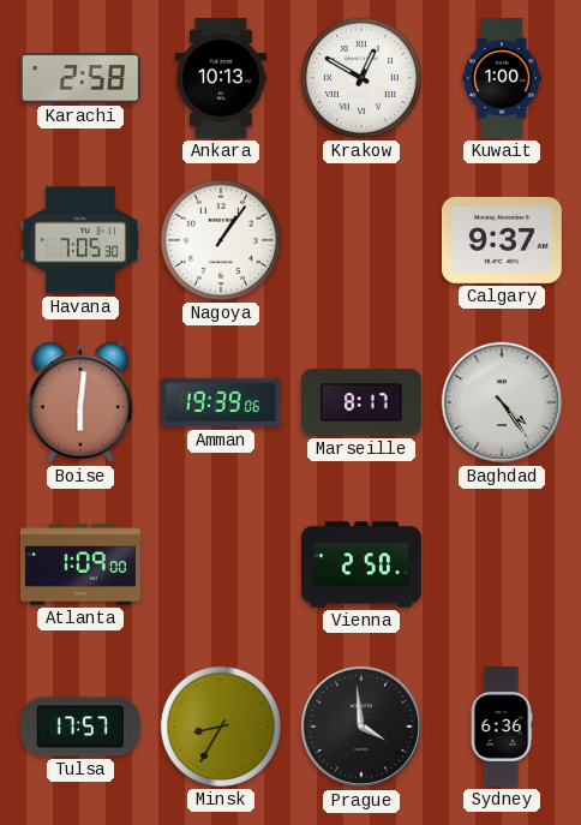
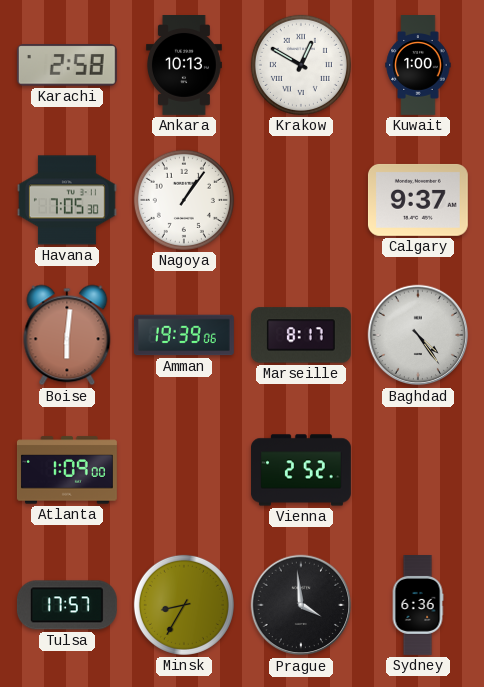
Vienna: 2:50 -> 2:52
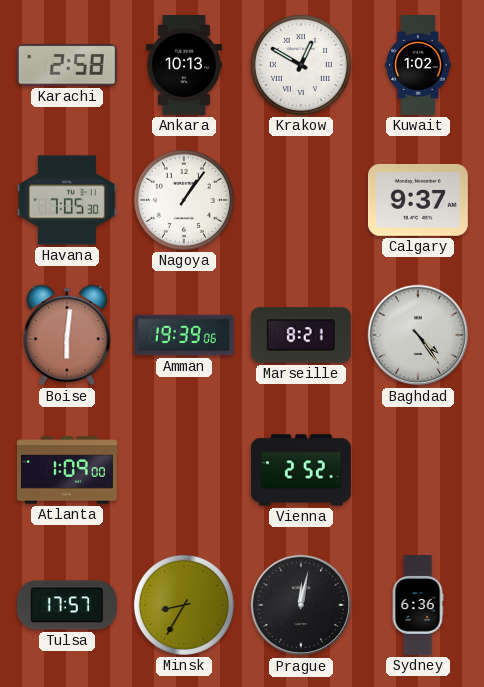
Kuwait: 1:00 -> 1:02
Marseille: 8:17 -> 8:21
Prague: 3:59 -> 12:02
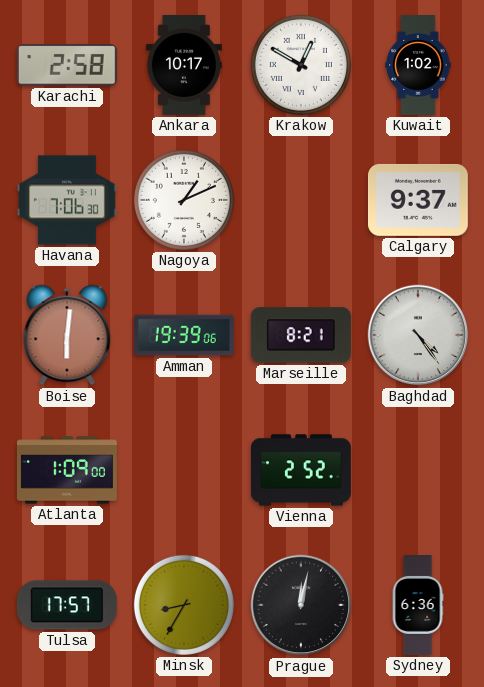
Ankara: 10:13 -> 10:17
Havana: 7:05 -> 7:06
Nagoya: 1:06 -> 1:11
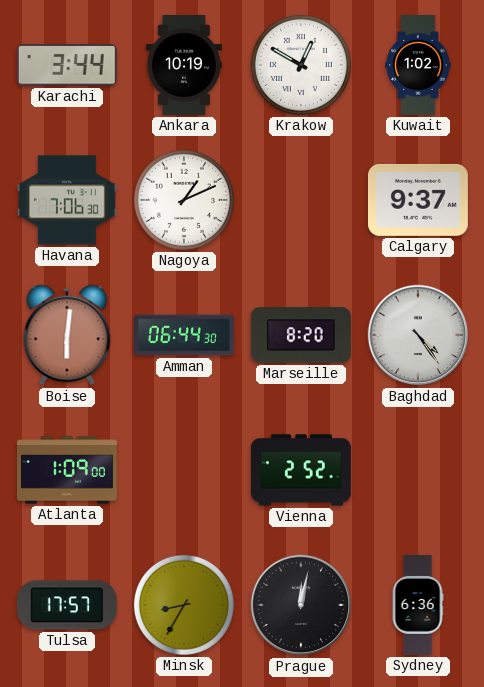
Karachi: 2:58 -> 3:44
Ankara: 10:17 -> 10:19
Amman: 19:39 -> 06:44
Marseille: 8:21 -> 8:20
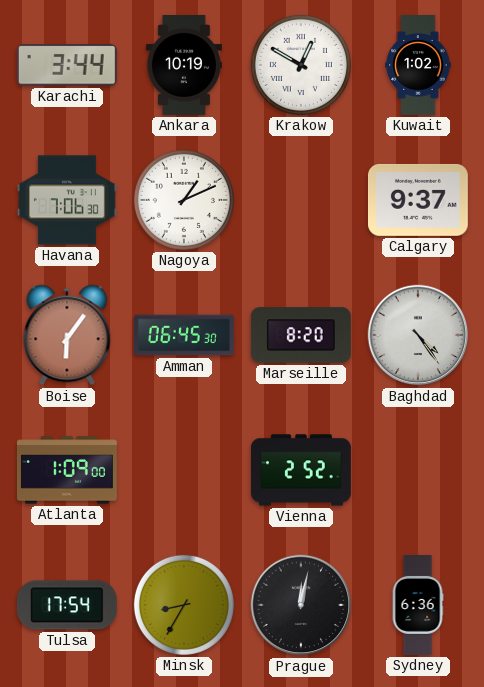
Boise: 6:01 -> 6:06
Amman: 06:44 -> 06:45
Tulsa: 17:57 -> 17:54
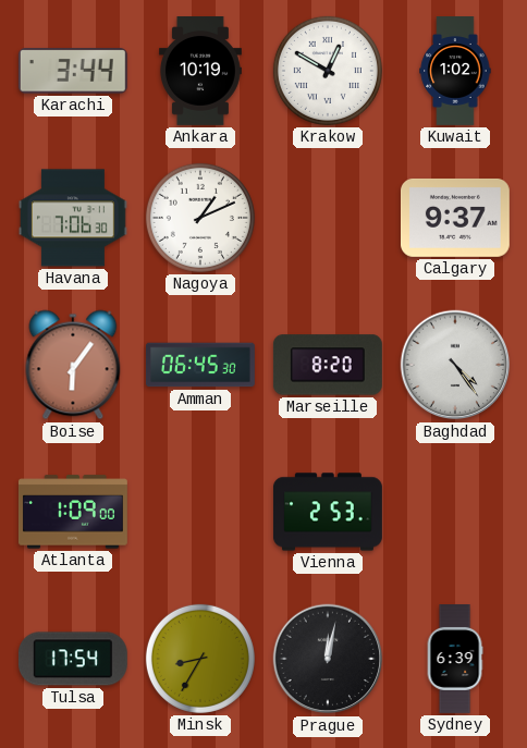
Vienna: 2:52 -> 2:53
Sydney: 6:36 -> 6:39
